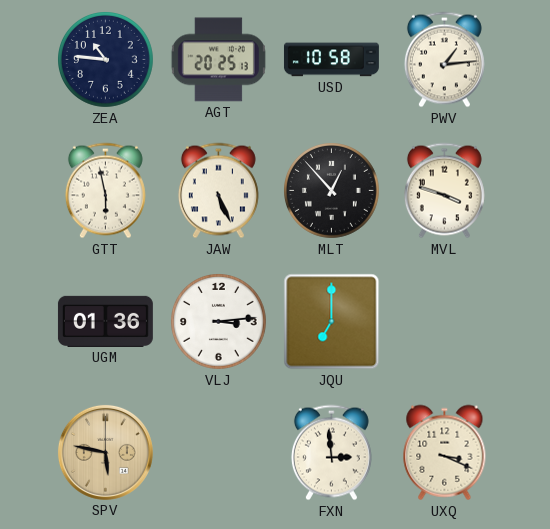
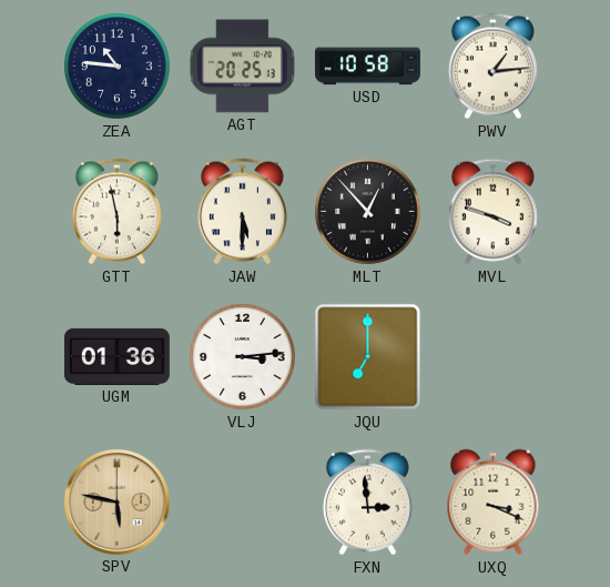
JAW: 5:26 -> 5:30
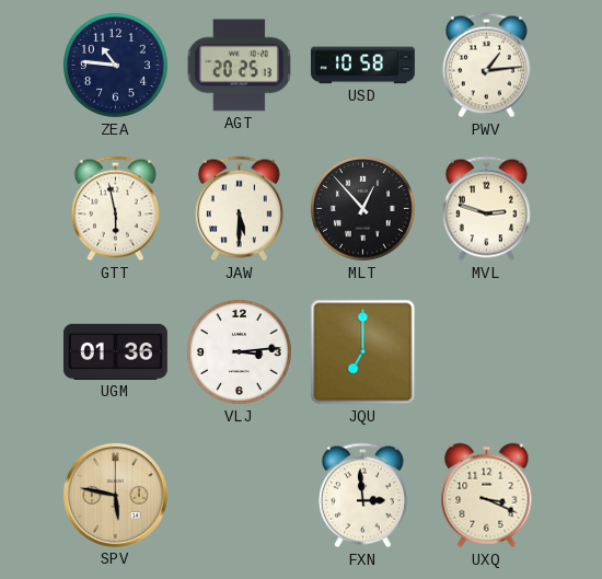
MVL: 3:48 -> 2:48
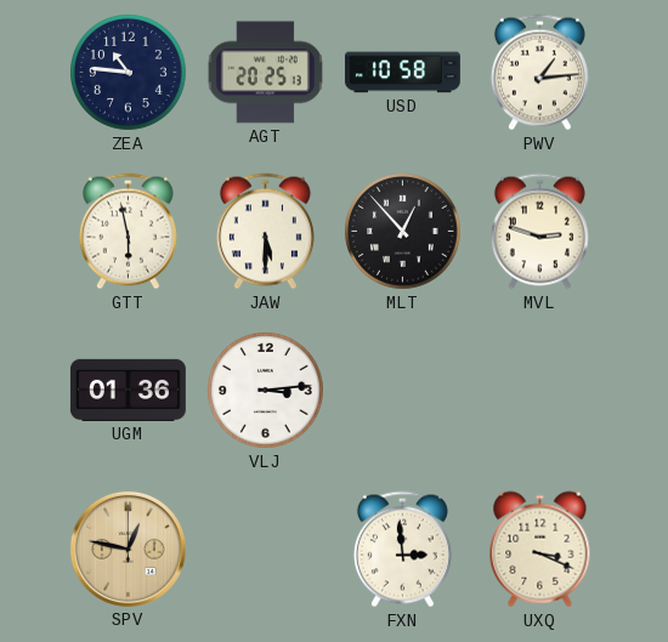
JQU: 7:00 -> none
SPV: 5:47 -> 12:47
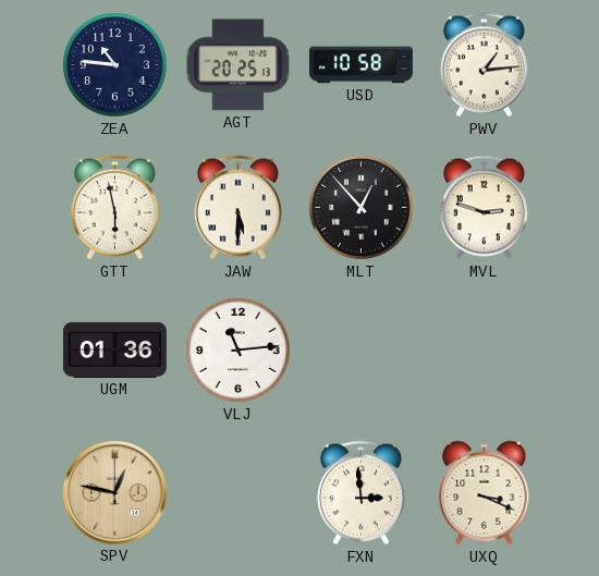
VLJ: 3:14 -> 11:14
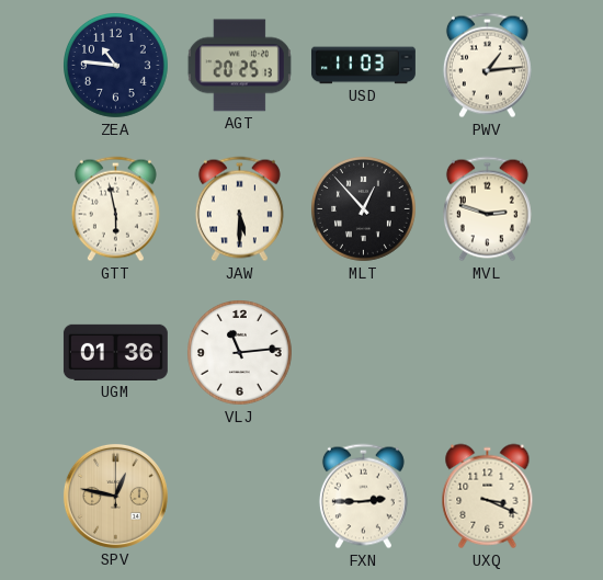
USD: 10:58 -> 11:03
FXN: 2:59 -> 2:45
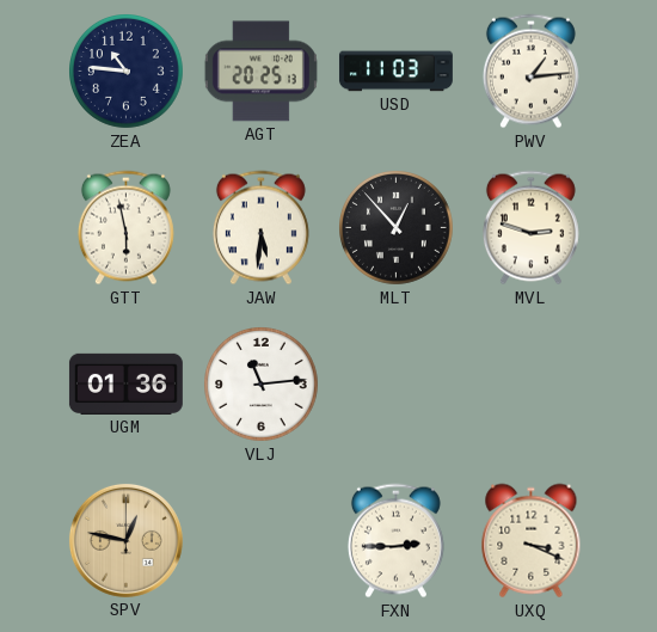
JAW: 5:30 -> 5:31
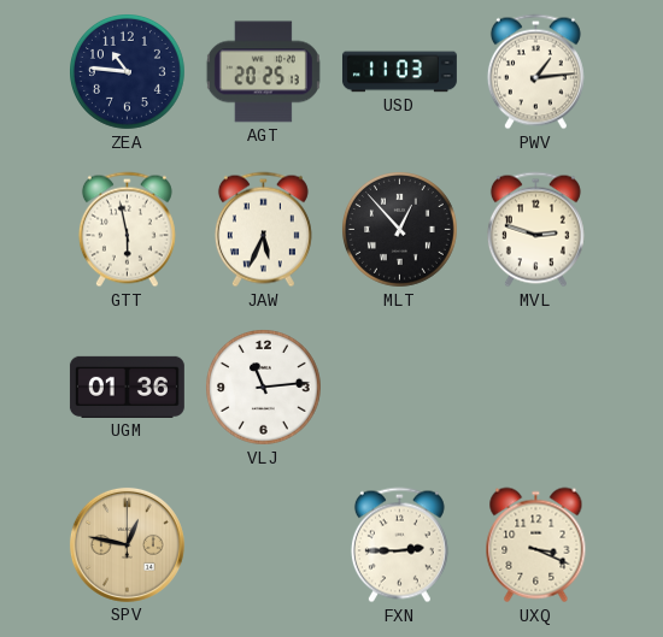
JAW: 5:31 -> 5:34
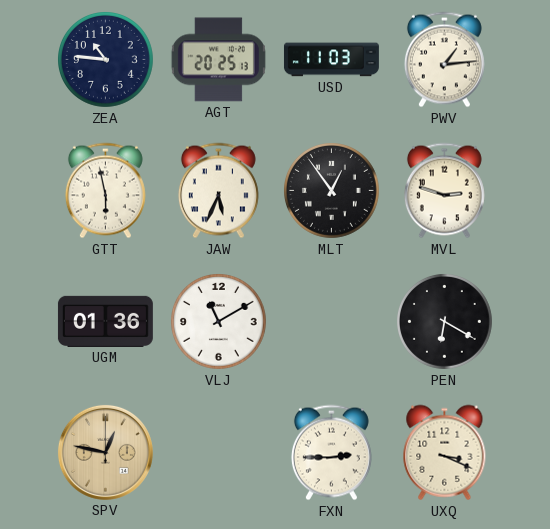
MLT: 12:53 -> 12:54
VLJ: 11:14 -> 11:10
PEN: none -> 6:20
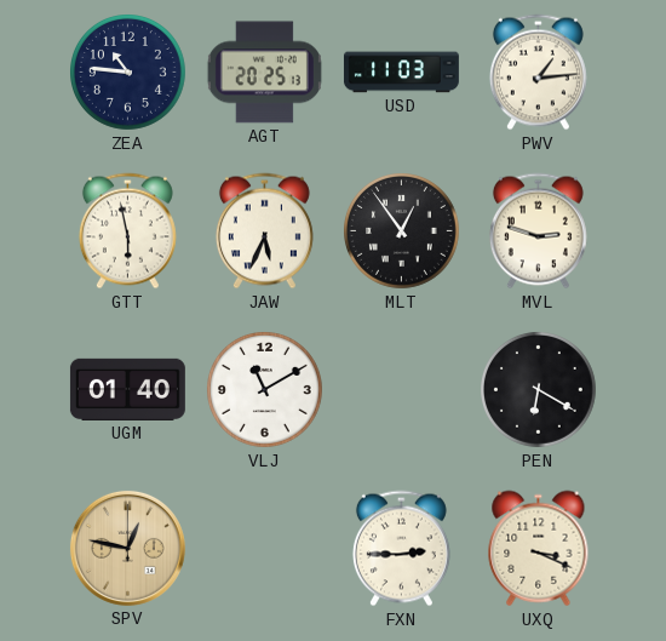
UGM: 01:36 -> 01:40
